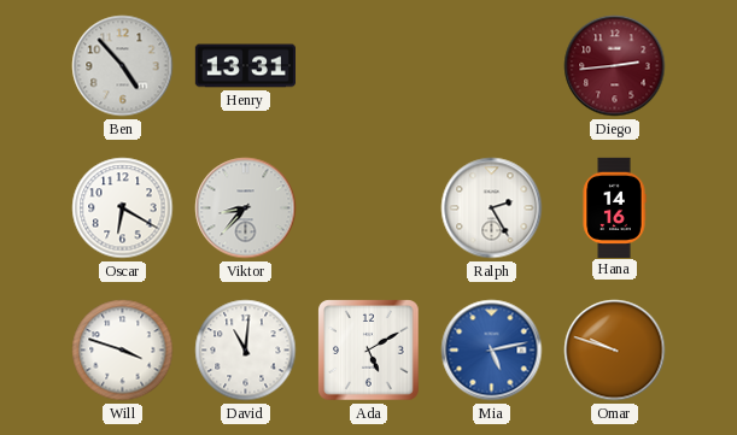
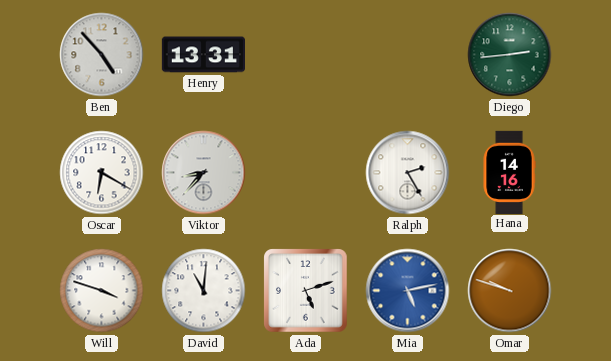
Diego dial: burgundy -> green
Ada: 5:10 -> 5:12
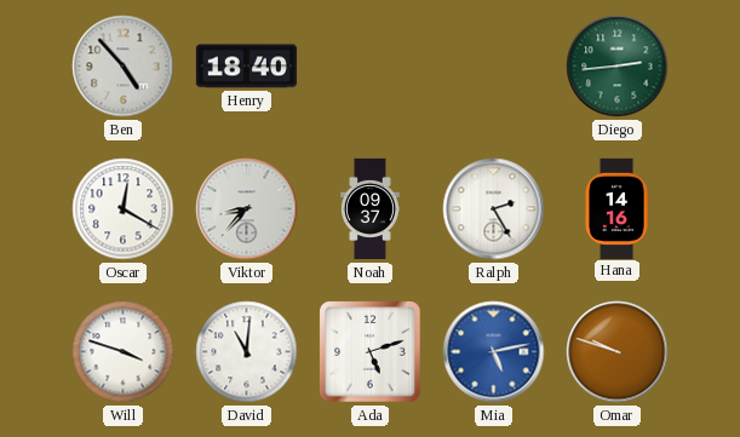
Henry: 13:31 -> 18:40
Oscar: 6:20 -> 12:20
Noah: none -> 09:37
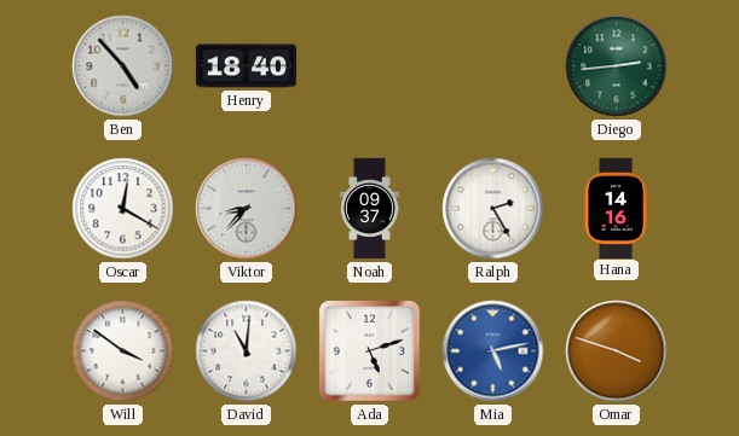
Will: 3:48 -> 3:51
Omar: 9:48 -> 3:48
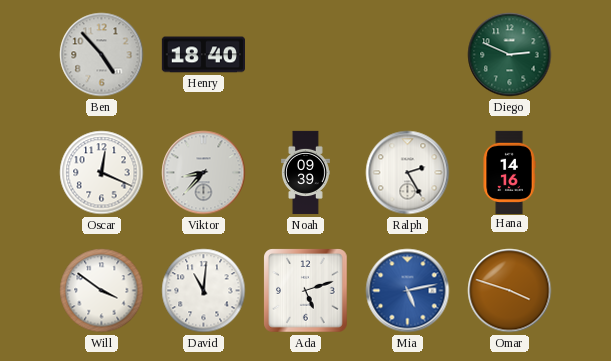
Diego: 2:44 -> 2:49
Oscar: 12:20 -> 12:19
Noah: 09:37 -> 09:39
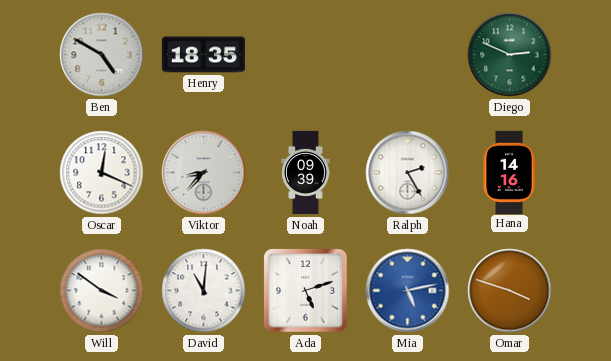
Ben: 4:53 -> 4:50
Henry: 18:40 -> 18:35
